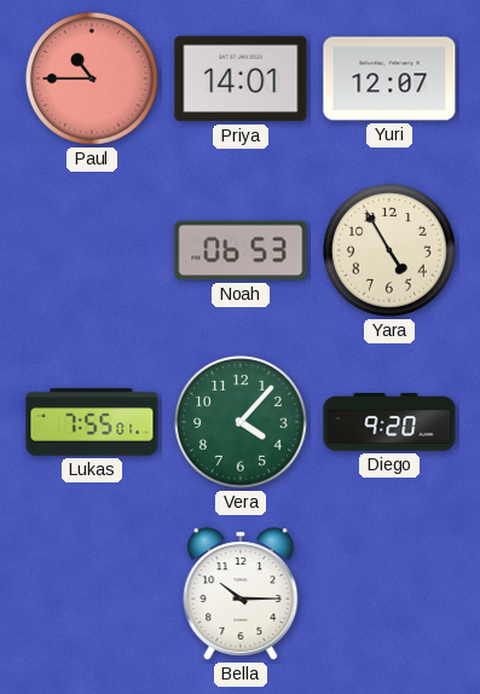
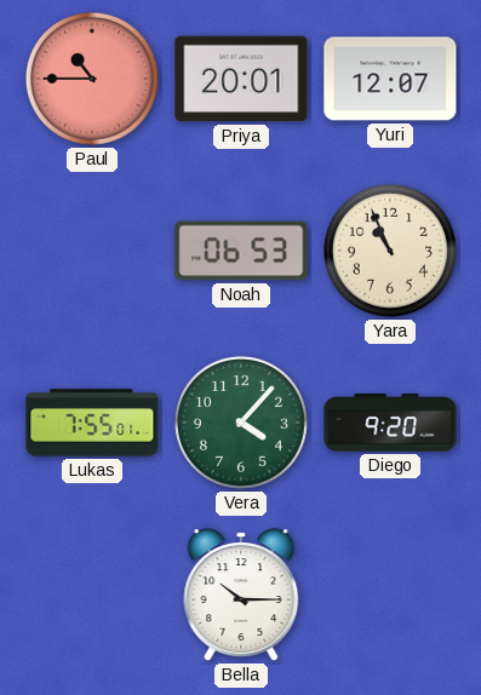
Priya: 14:01 -> 20:01
Yara: 4:55 -> 10:56
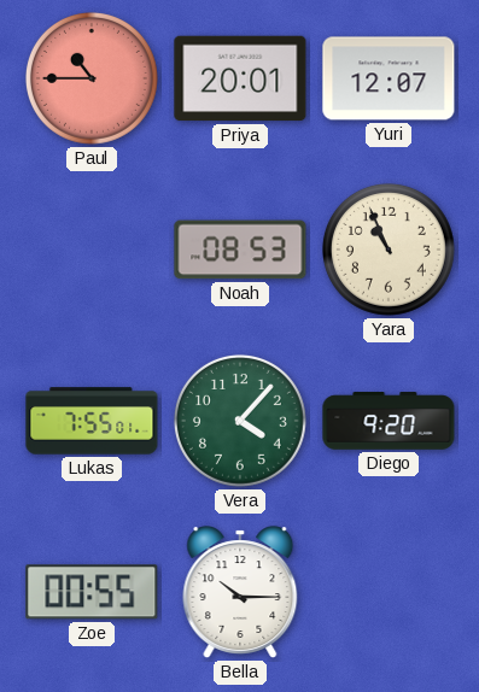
Noah: 06:53 -> 08:53
Zoe: none -> 00:55
